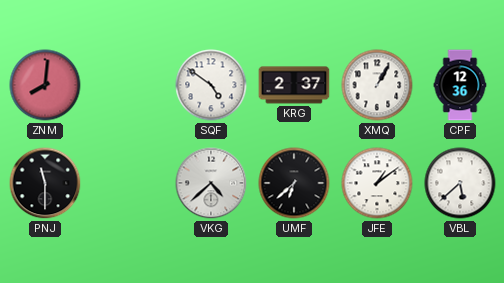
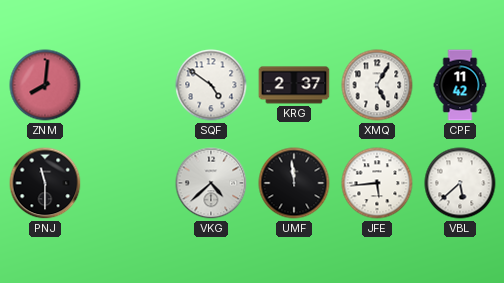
XMQ: 1:05 -> 5:05
CPF: 12:36 -> 11:42
UMF: 6:38 -> 11:59
JFE: 1:09 -> 5:44
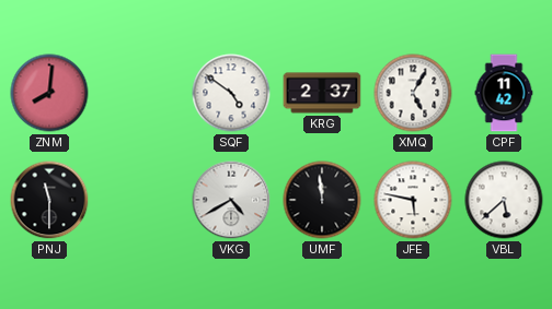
VKG: 4:38 -> 4:40
JFE: 5:44 -> 5:47
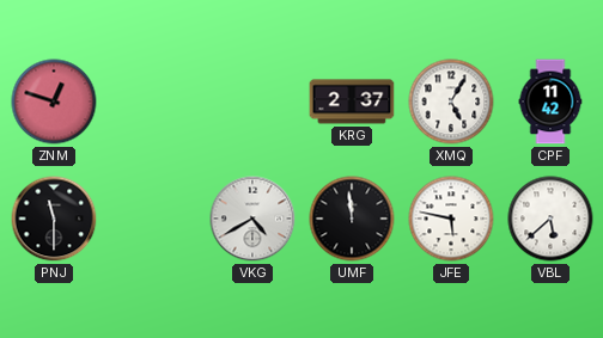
ZNM: 8:01 -> 12:48
SQF: 4:51 -> none
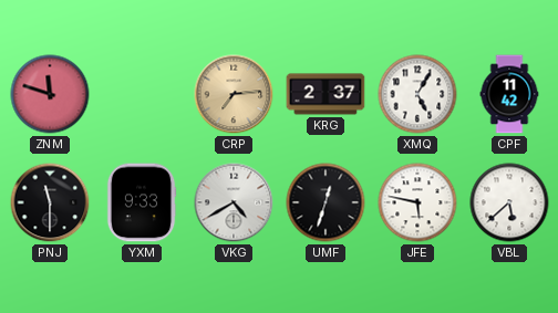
ZNM: 12:48 -> 11:48
CRP: none -> 7:14
YXM: none -> 9:33
UMF: 11:59 -> 12:33
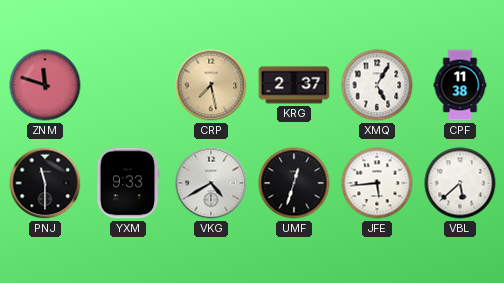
CRP: 7:14 -> 7:28
CPF: 11:42 -> 11:38
JFE: 5:47 -> 5:44
